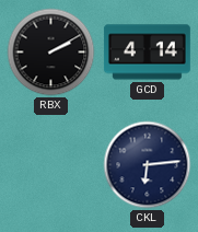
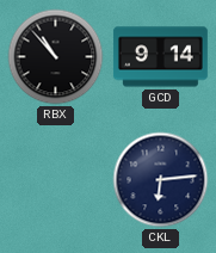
RBX: 2:10 -> 10:53
GCD: 4:14 -> 9:14
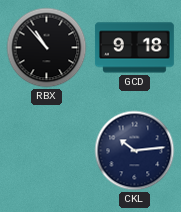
GCD: 9:14 -> 9:18
CKL: 6:14 -> 10:14
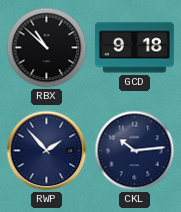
RBX: 10:53 -> 10:52
RWP: none -> 1:53
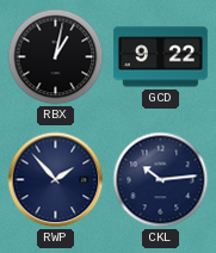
RBX: 10:52 -> 1:02
GCD: 9:18 -> 9:22
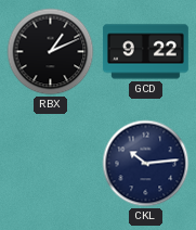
RBX: 1:02 -> 1:11
RWP: 1:53 -> none
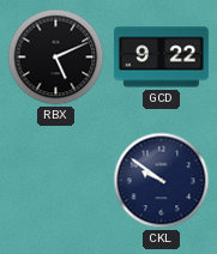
RBX: 1:11 -> 5:11
CKL: 10:14 -> 9:51
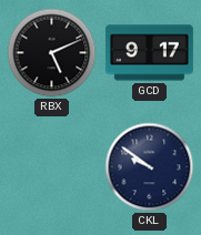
GCD: 9:22 -> 9:17
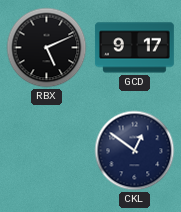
CKL: 9:51 -> 12:51
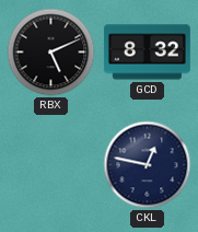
GCD: 9:17 -> 8:32
CKL: 12:51 -> 12:47
